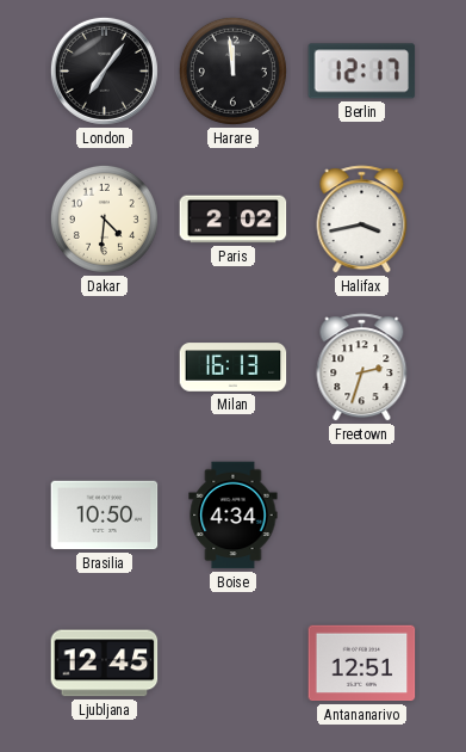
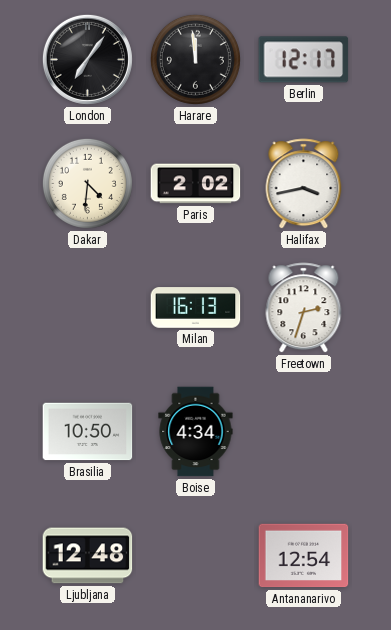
Ljubljana: 12:45 -> 12:48
Antananarivo: 12:51 -> 12:54
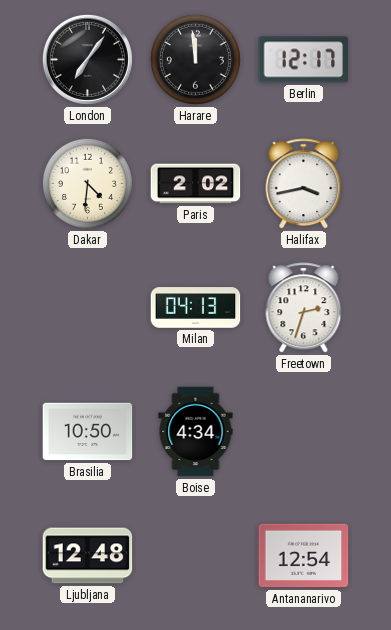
Milan: 16:13 -> 04:13
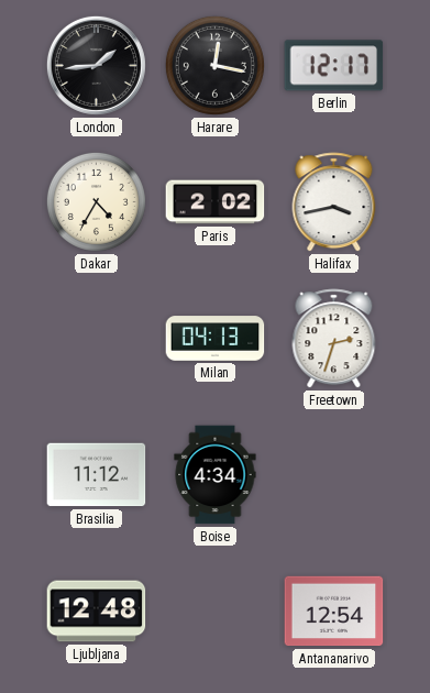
London: 7:06 -> 1:44
Harare: 11:59 -> 12:17
Dakar: 4:31 -> 4:35
Brasilia: 10:50 -> 11:12
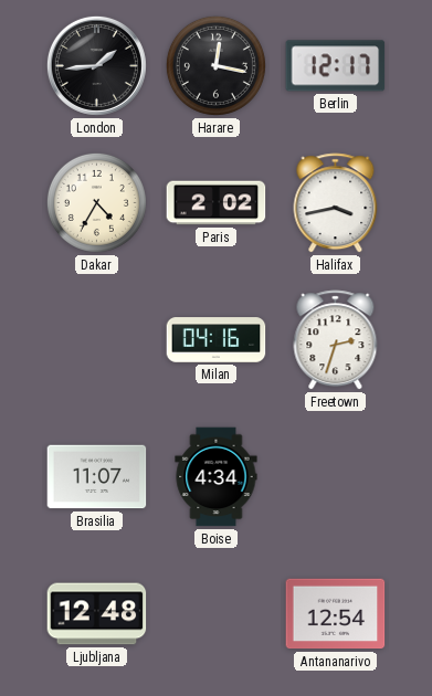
Milan: 04:13 -> 04:16
Brasilia: 11:12 -> 11:07
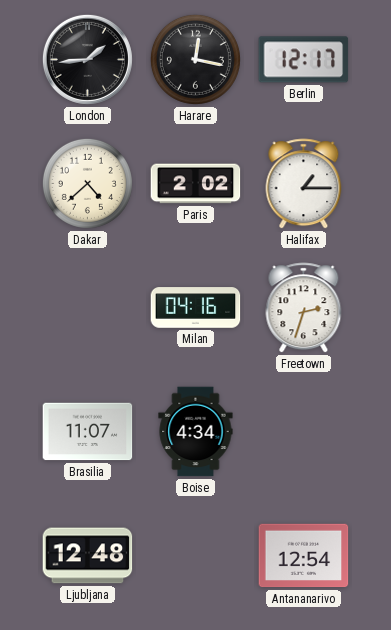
Dakar: 4:35 -> 4:38
Halifax: 3:43 -> 1:15
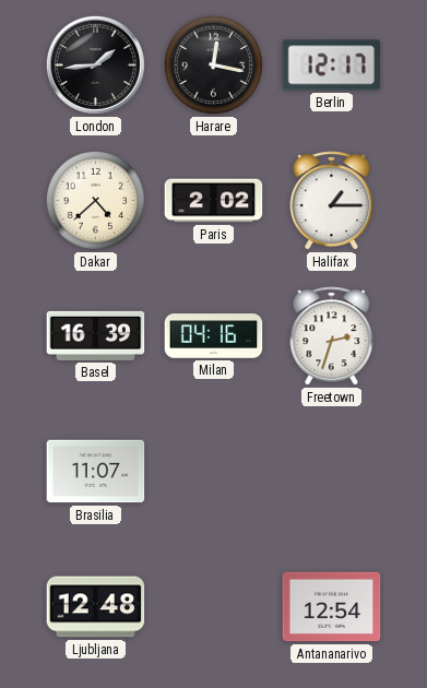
Basel: none -> 16:39
Boise: 4:34 -> none
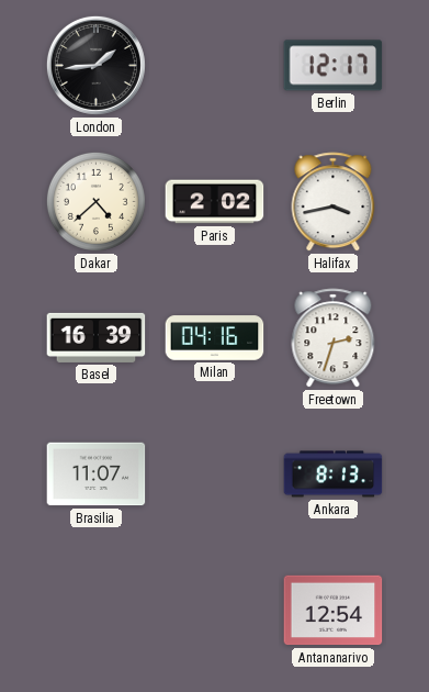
Harare: 12:17 -> none
Halifax: 1:15 -> 3:43
Ankara: none -> 8:13
Ljubljana: 12:48 -> none
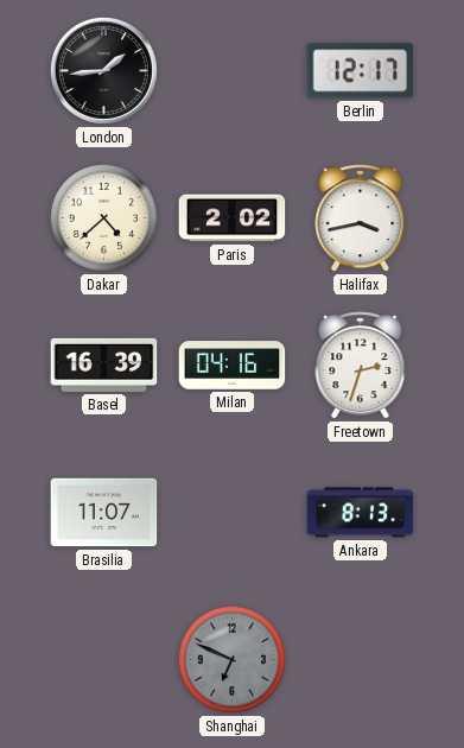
Shanghai: none -> 6:49
Antananarivo: 12:54 -> none
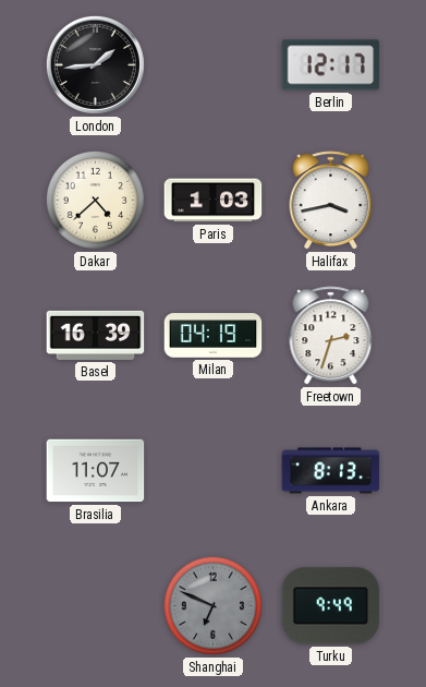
Paris: 2:02 -> 1:03
Milan: 04:16 -> 04:19
Turku: none -> 9:49
